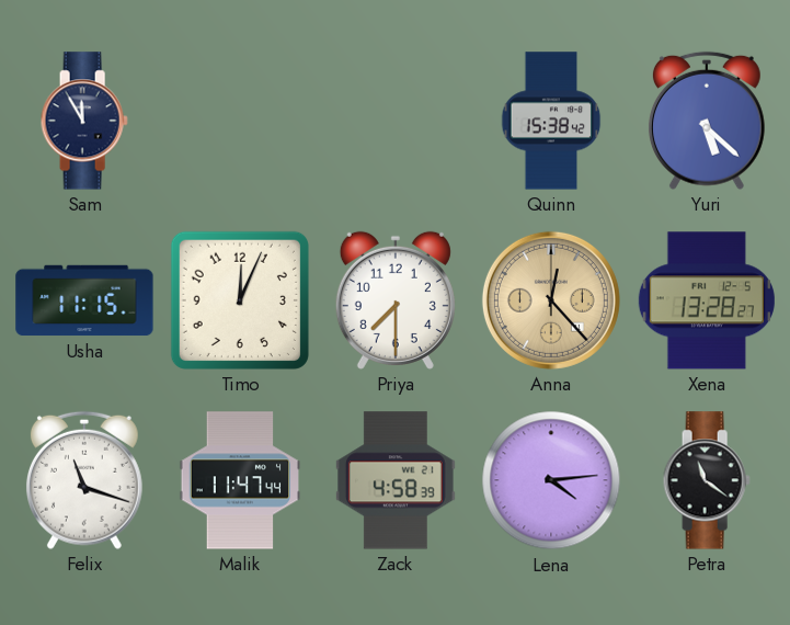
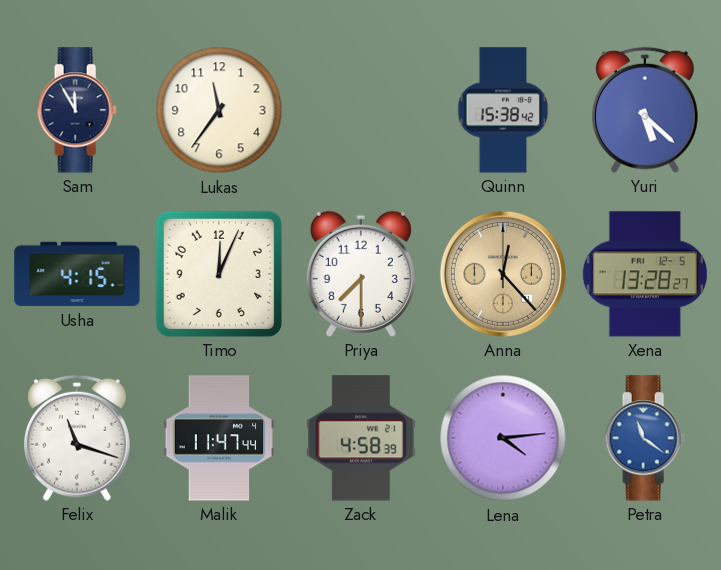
Lukas: none -> 11:36
Usha: 11:15 -> 4:15
Petra dial: black -> blue
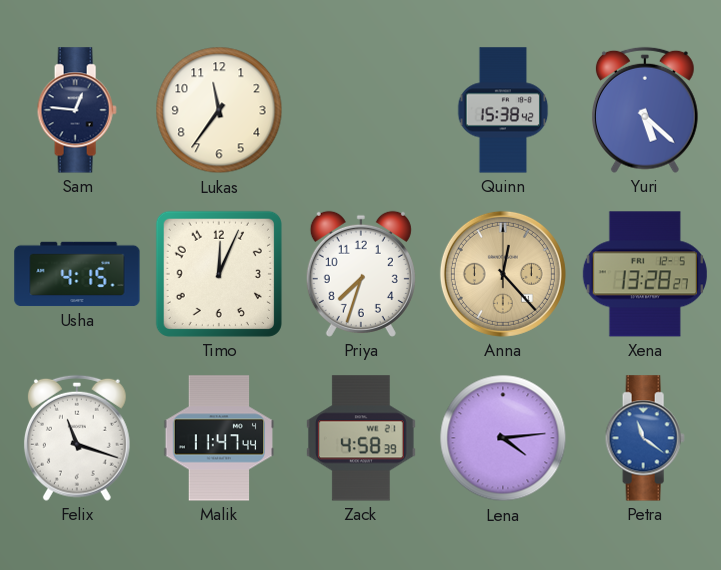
Sam: 11:55 -> 12:46
Priya: 7:30 -> 7:33
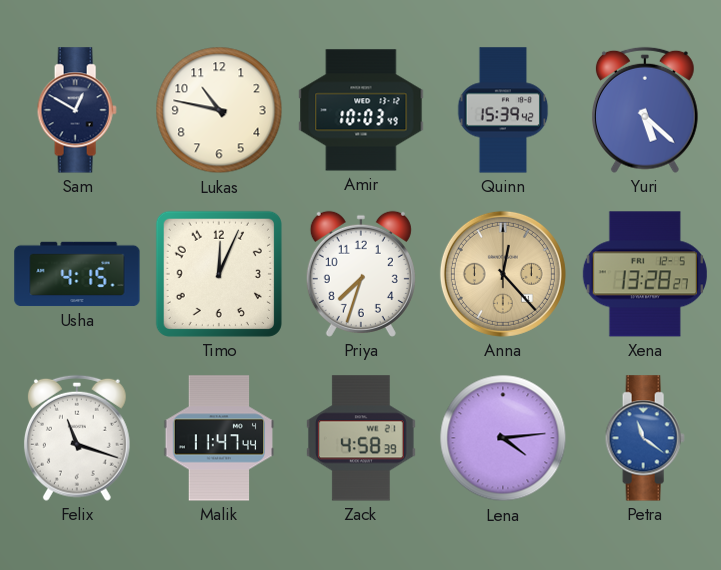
Sam: 12:46 -> 12:50
Lukas: 11:36 -> 10:47
Amir: none -> 10:03
Quinn: 15:38 -> 15:39
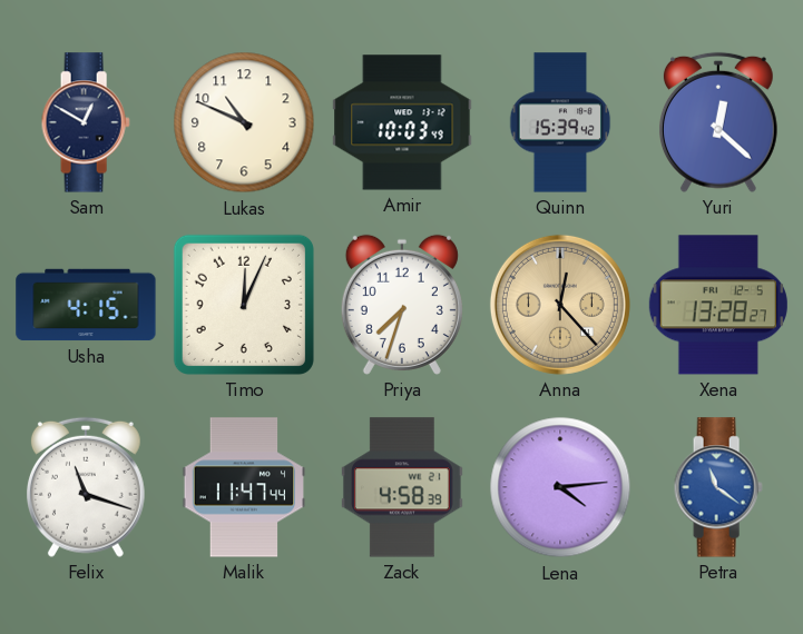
Lukas: 10:47 -> 10:49
Yuri: 5:22 -> 12:22
